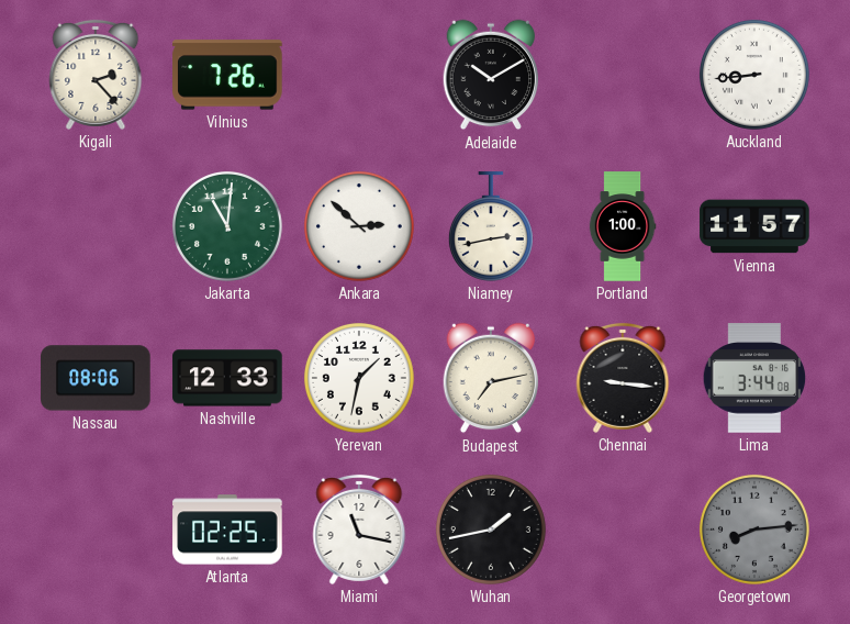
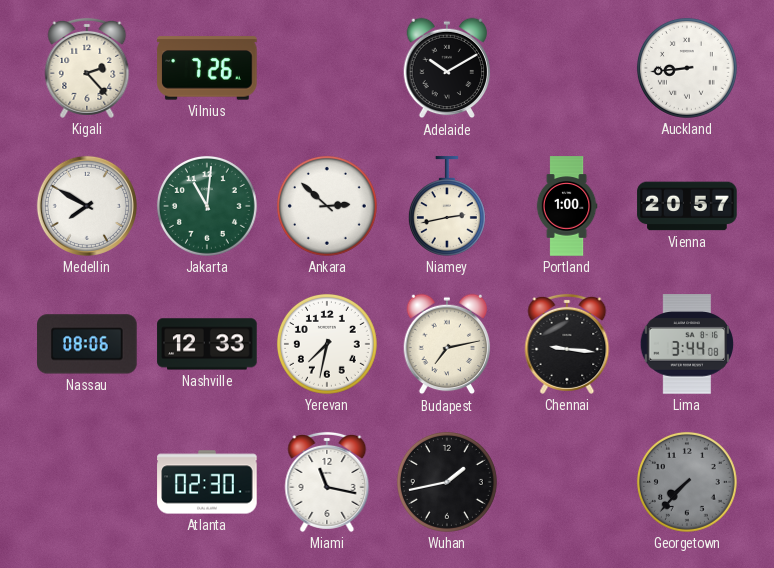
Medellin: none -> 7:50
Vienna: 11:57 -> 20:57
Yerevan: 1:32 -> 7:32
Atlanta: 02:25 -> 02:30
Georgetown: 8:14 -> 7:37
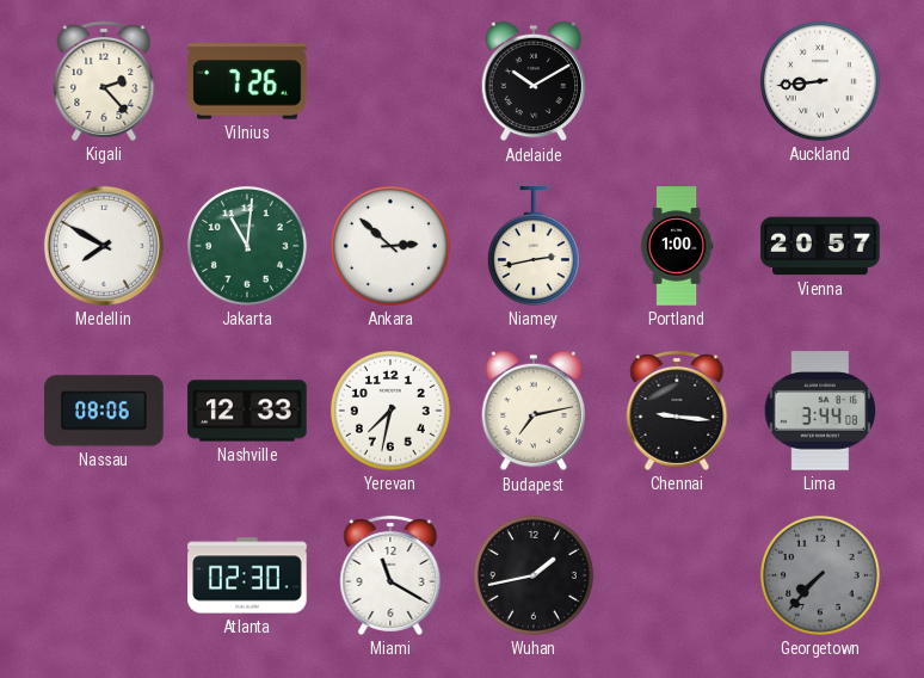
Miami: 11:17 -> 11:20
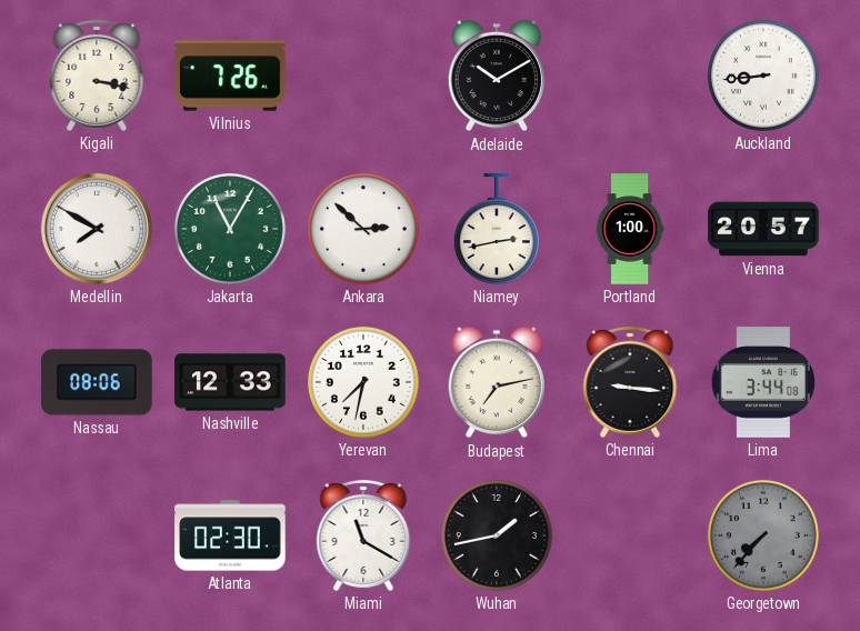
Kigali: 2:23 -> 3:17
Jakarta: 11:01 -> 11:05
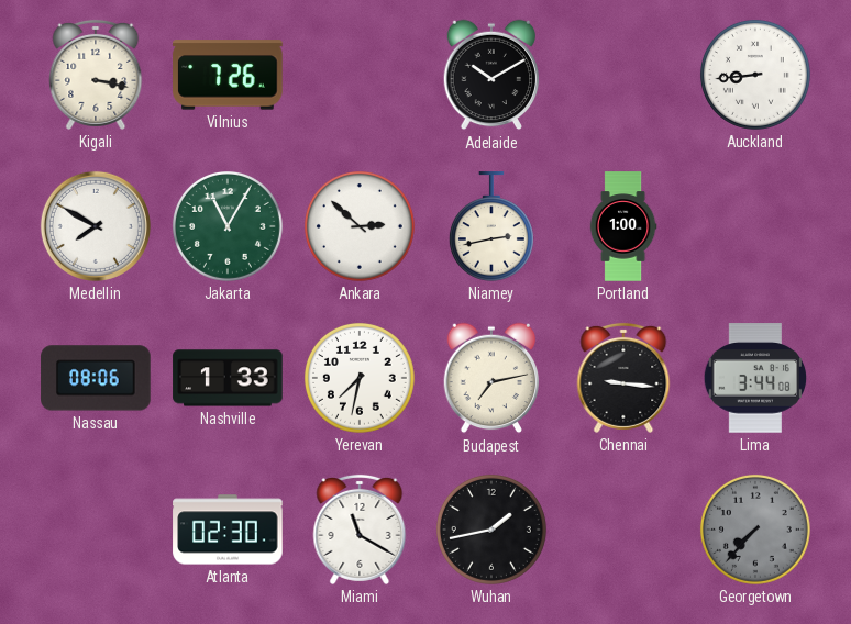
Vienna: 20:57 -> none
Nashville: 12:33 -> 1:33
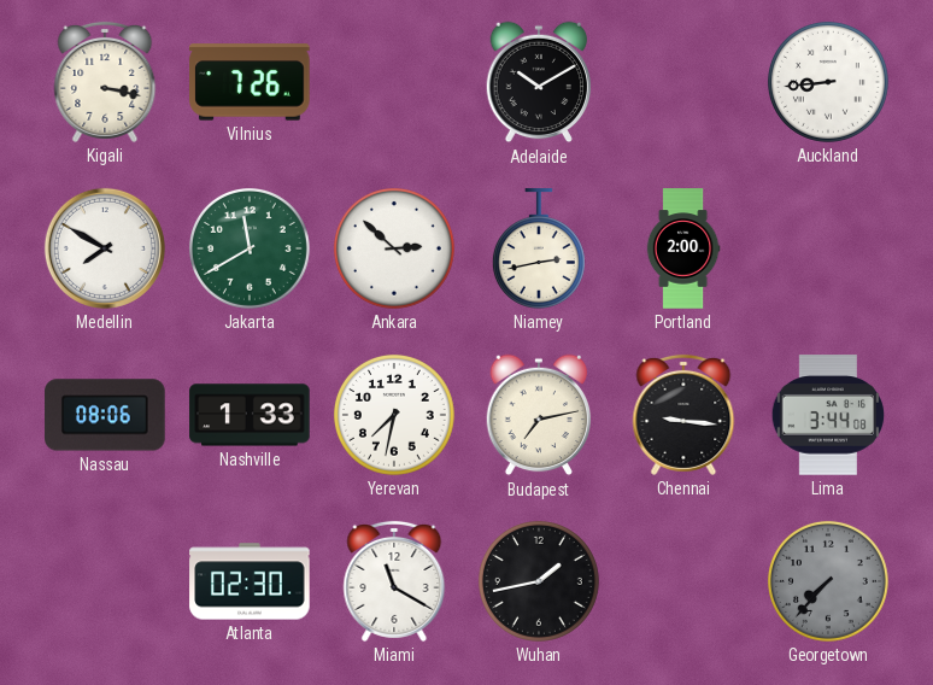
Jakarta: 11:05 -> 11:40
Portland: 1:00 -> 2:00
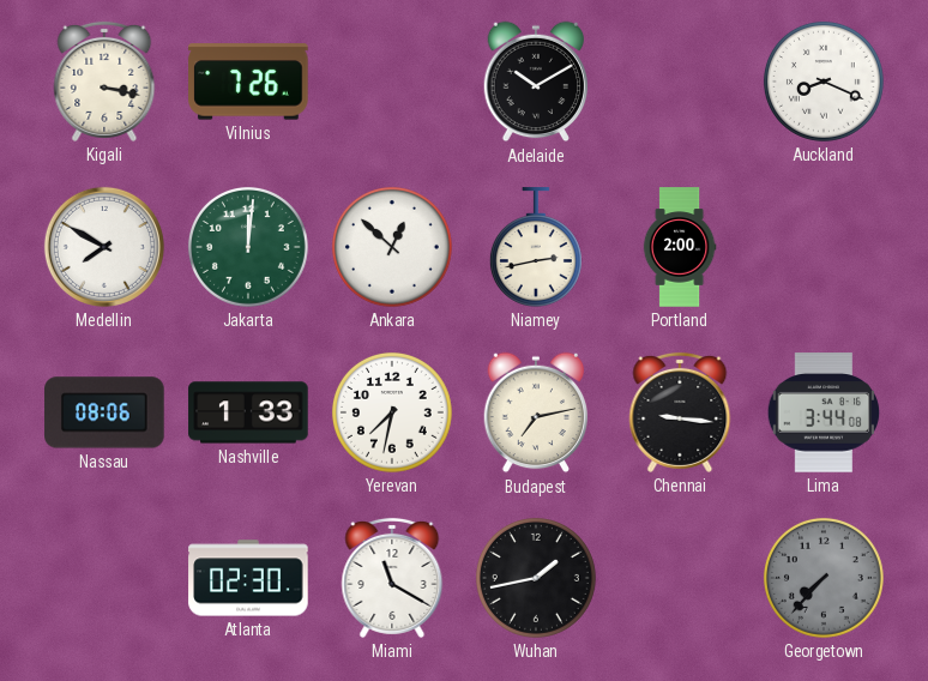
Auckland: 8:44 -> 8:19
Jakarta: 11:40 -> 12:01
Ankara: 2:52 -> 12:52
